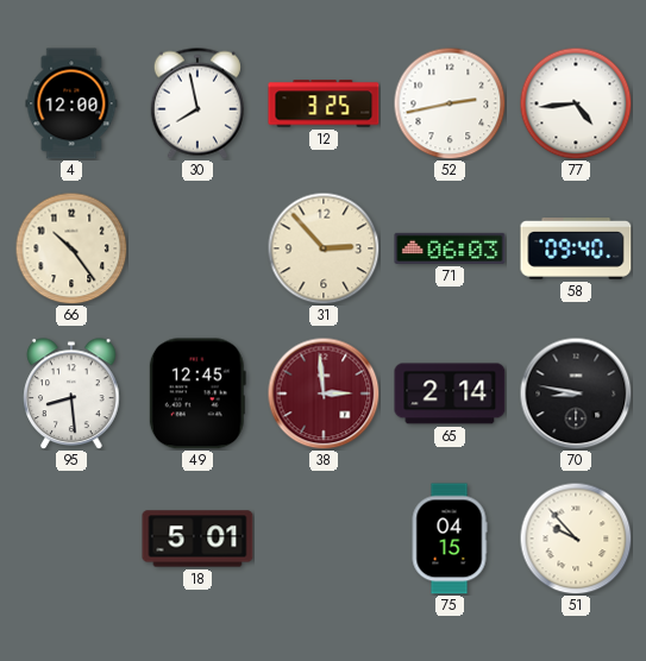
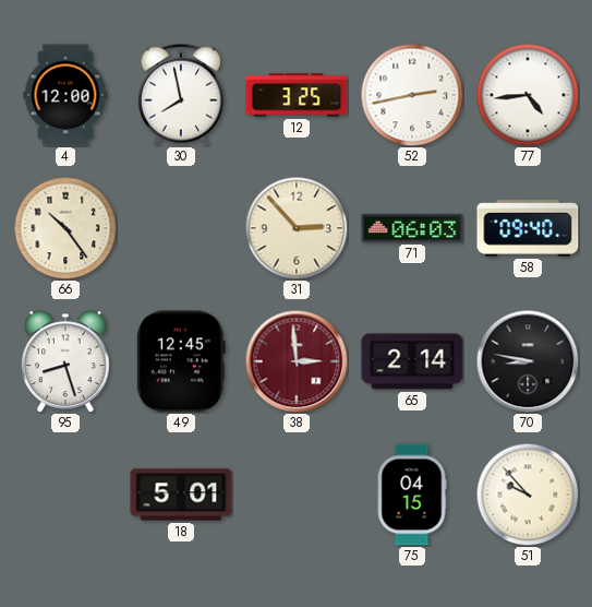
95: 8:29 -> 8:27
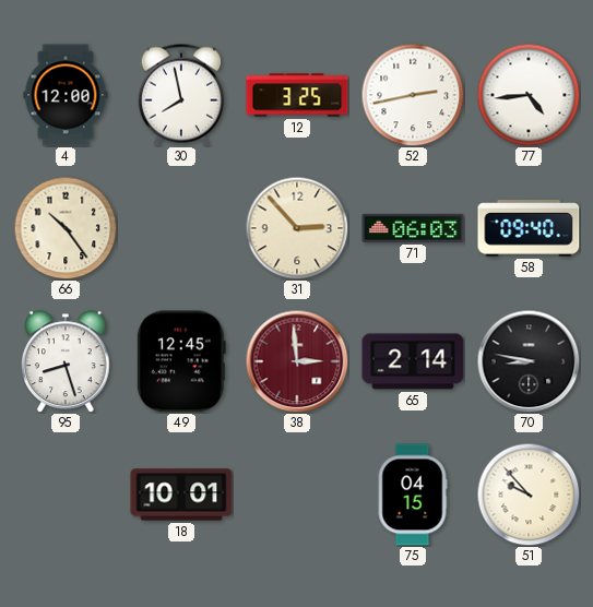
18: 5:01 -> 10:01
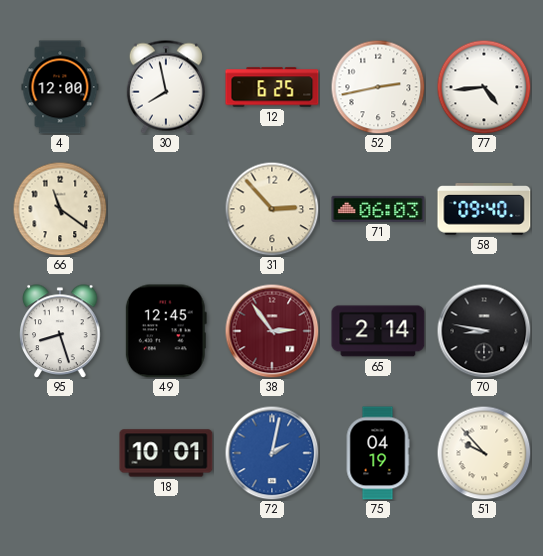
12: 3:25 -> 6:25
66: 10:24 -> 11:21
38: 2:59 -> 2:54
72: none -> 2:02
75: 04:15 -> 04:19
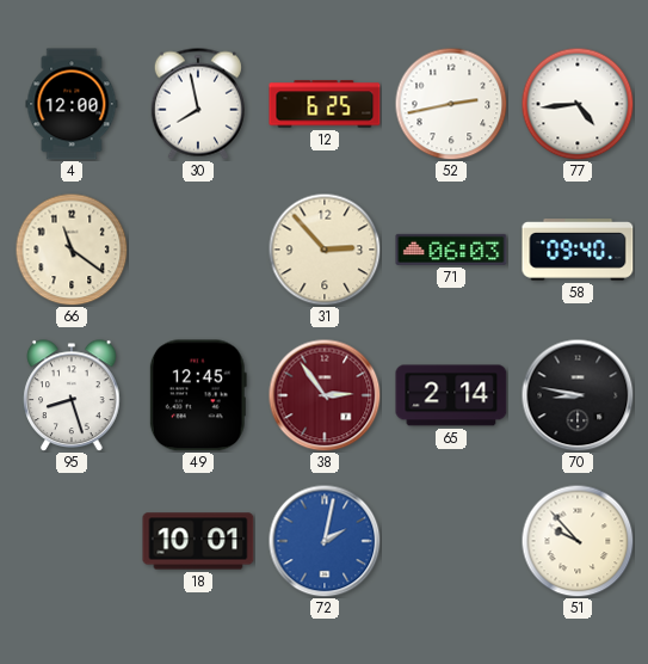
75: 04:19 -> none
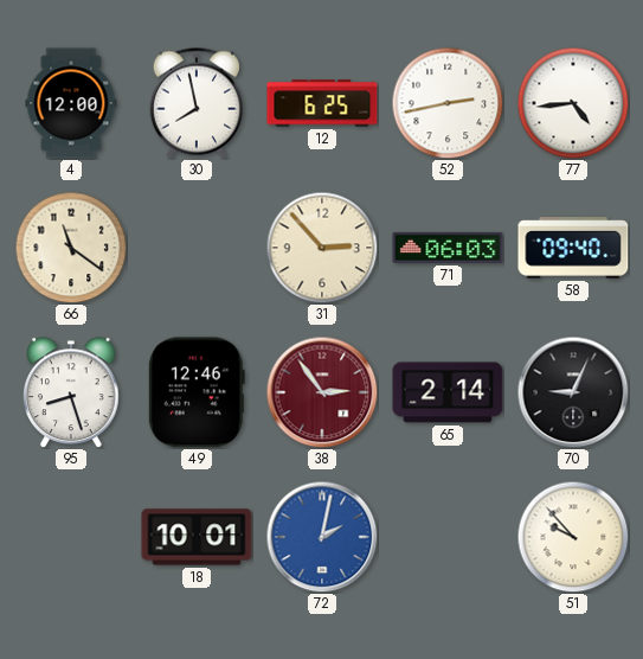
49: 12:45 -> 12:46
70: 8:47 -> 9:04
